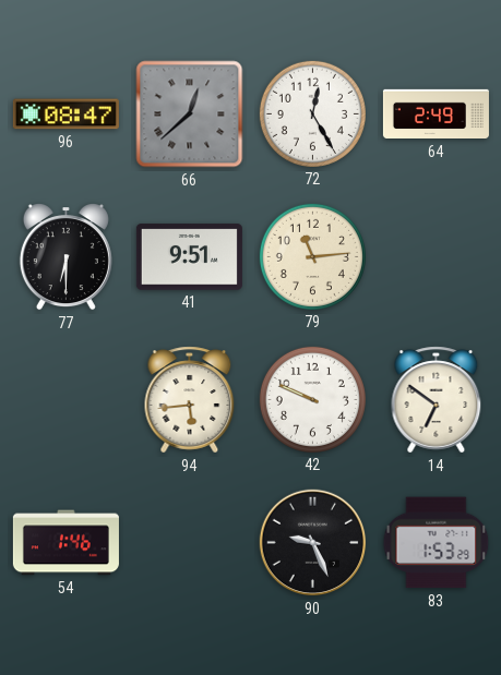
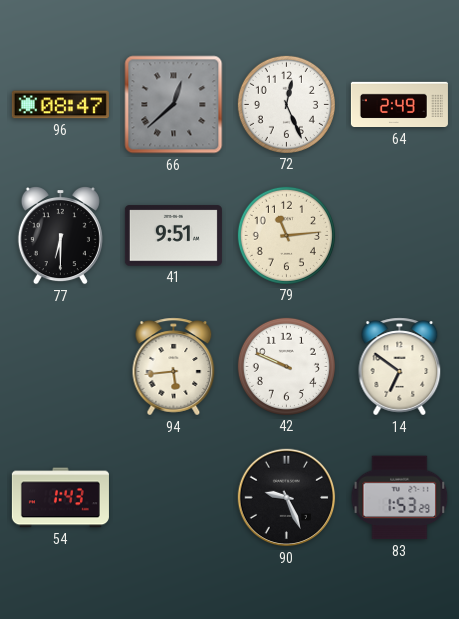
72: 12:25 -> 12:26
54: 1:46 -> 1:43
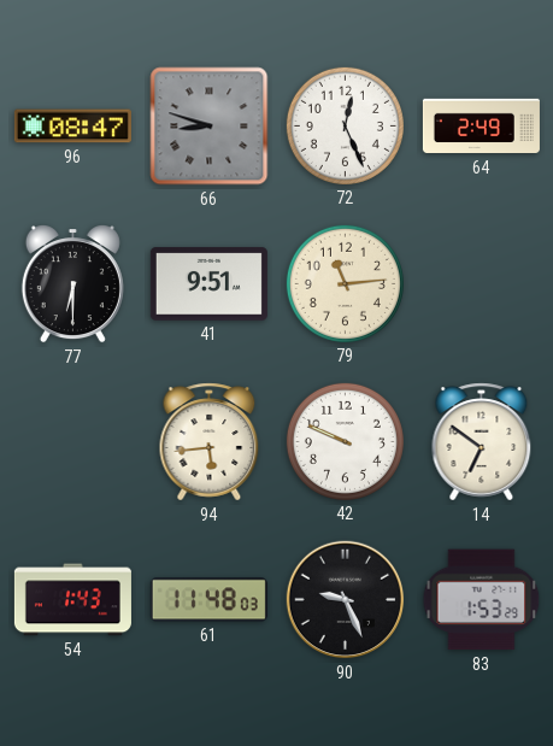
66: 12:38 -> 8:48
61: none -> 11:48
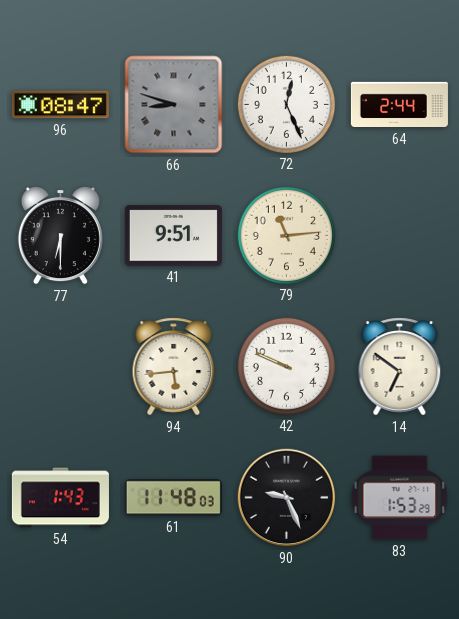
64: 2:49 -> 2:44
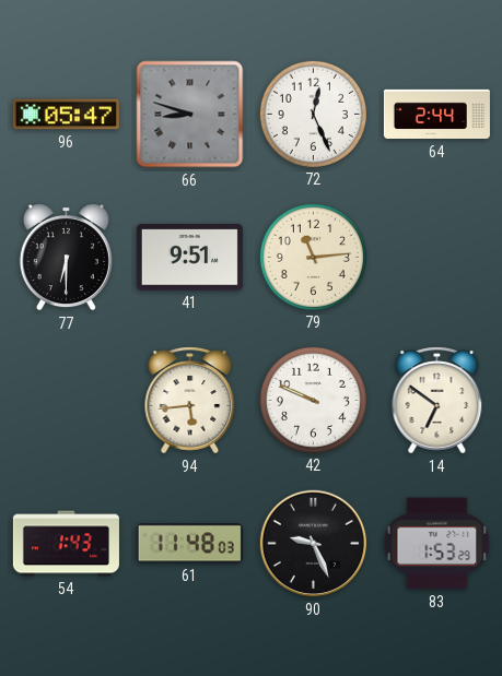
96: 08:47 -> 05:47
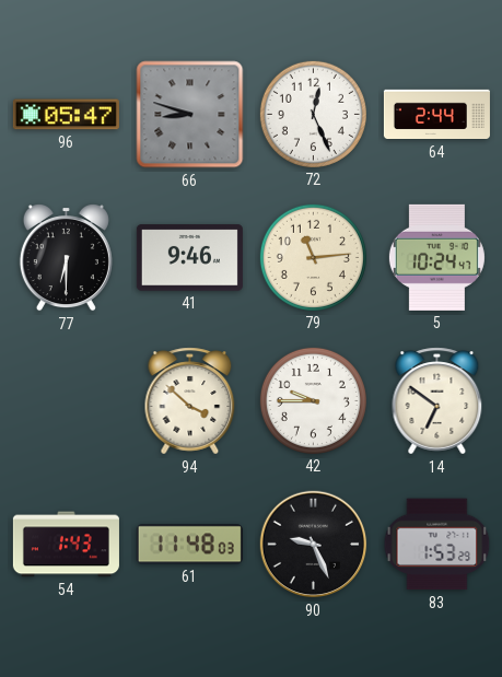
41: 9:51 -> 9:46
5: none -> 10:24
94: 5:44 -> 3:52
42: 9:49 -> 9:45
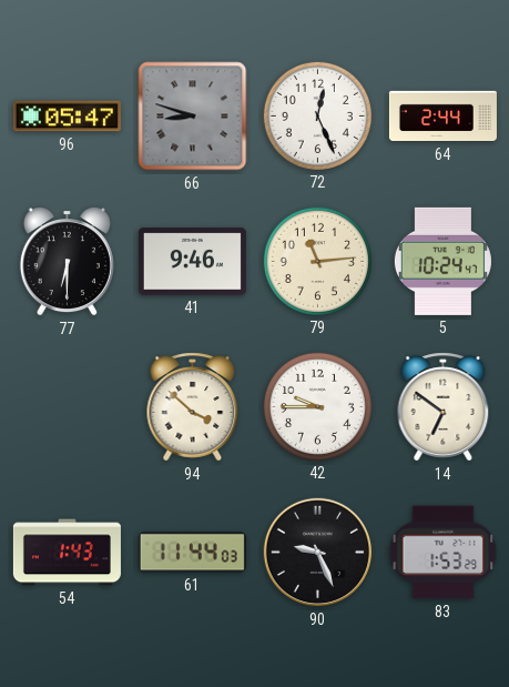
61: 11:48 -> 11:44
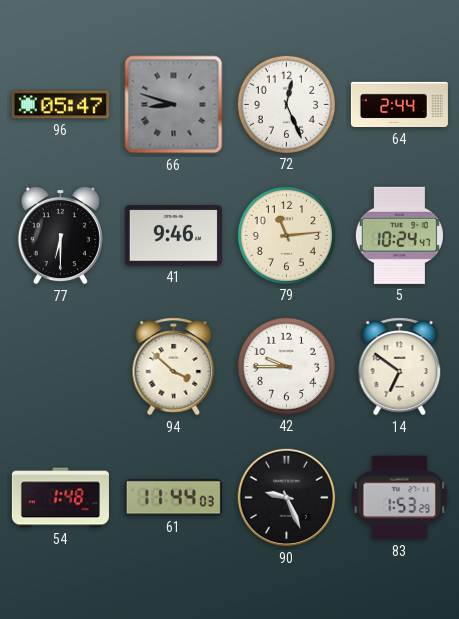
54: 1:43 -> 1:48
